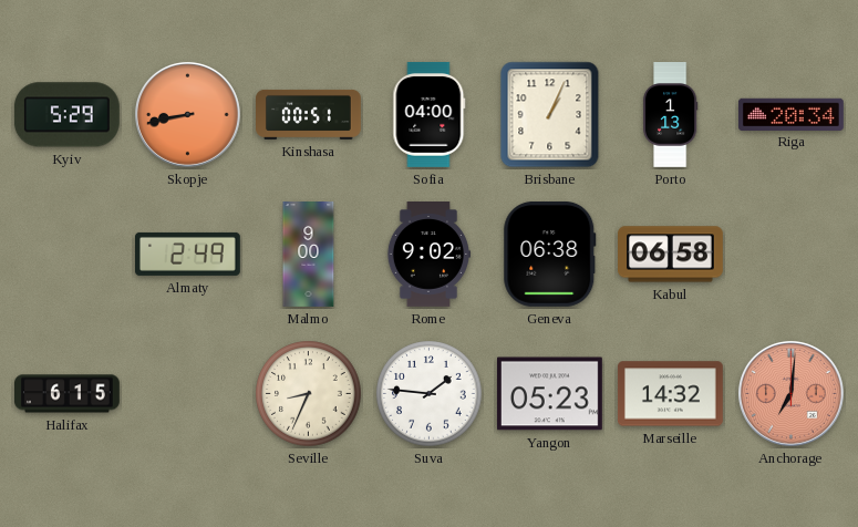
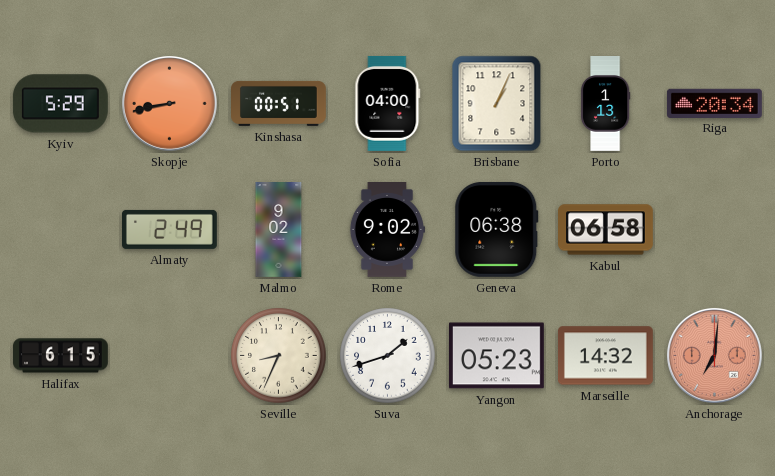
Malmo: 9:00 -> 9:02
Suva: 1:46 -> 1:42
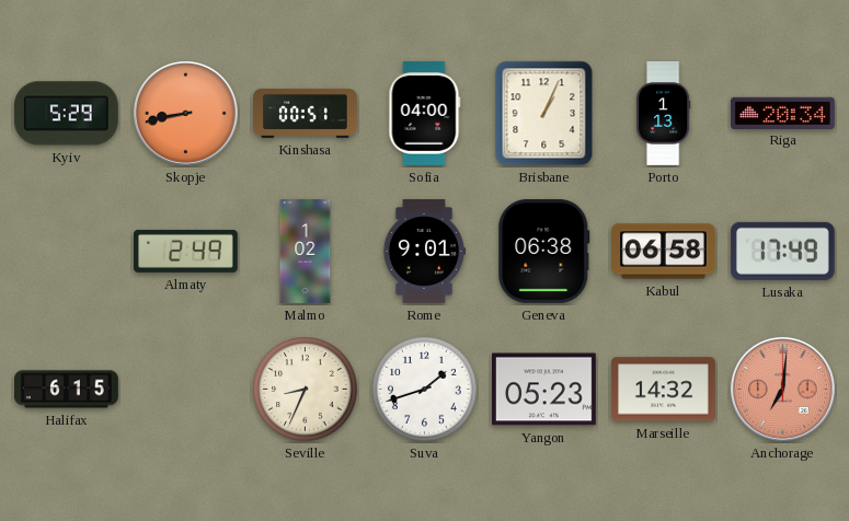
Malmo: 9:02 -> 1:02
Rome: 9:02 -> 9:01
Lusaka: none -> 17:49
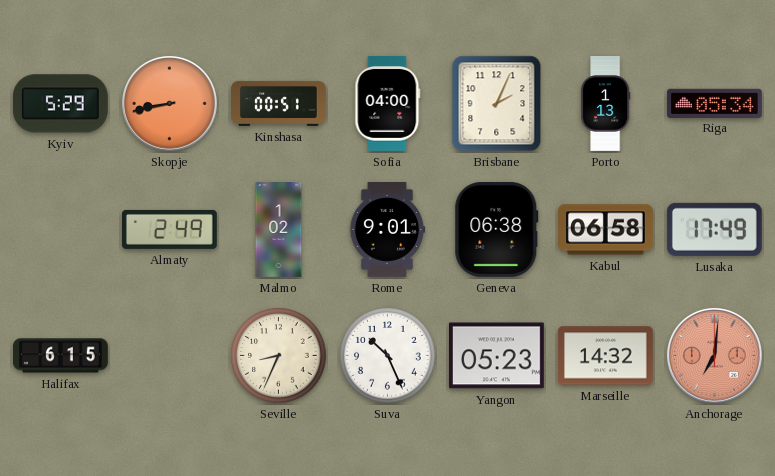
Brisbane: 1:04 -> 2:04
Riga: 20:34 -> 05:34
Suva: 1:42 -> 10:26
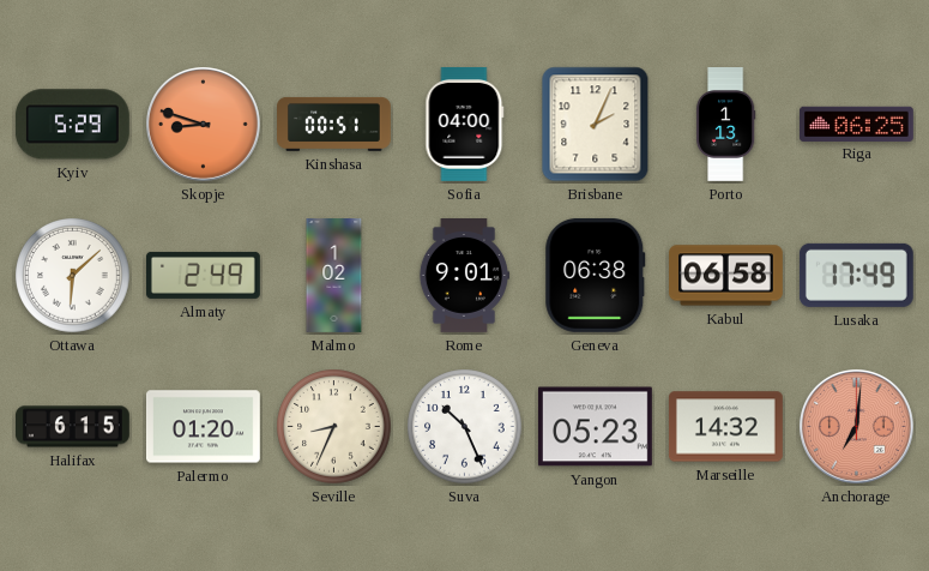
Skopje: 8:43 -> 8:48
Riga: 05:34 -> 06:25
Ottawa: none -> 6:08
Palermo: none -> 01:20
